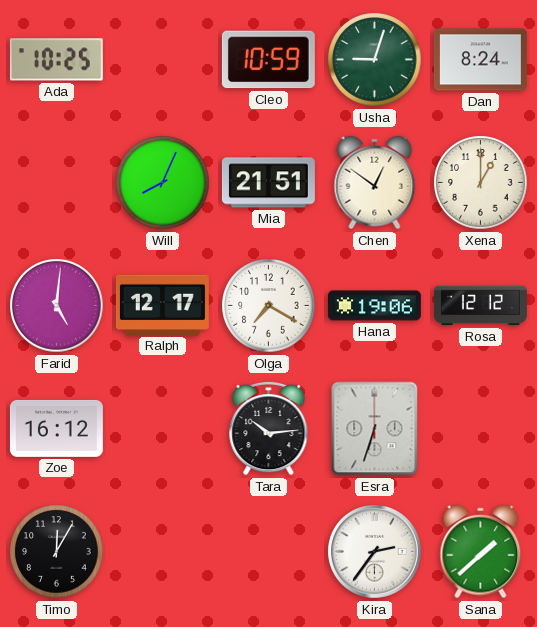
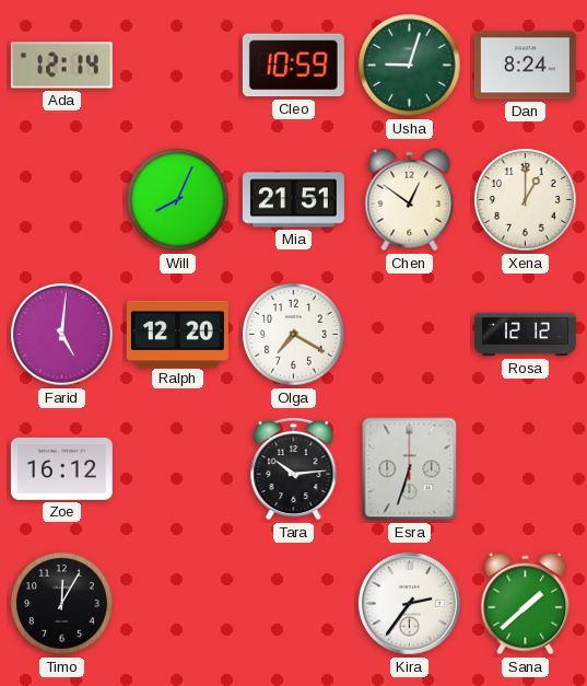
Ada: 10:25 -> 12:14
Ralph: 12:17 -> 12:20
Hana: 19:06 -> none
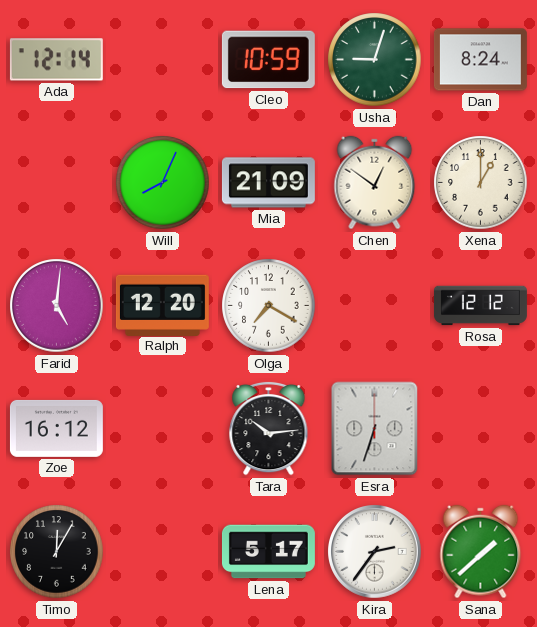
Mia: 21:51 -> 21:09
Lena: none -> 5:17
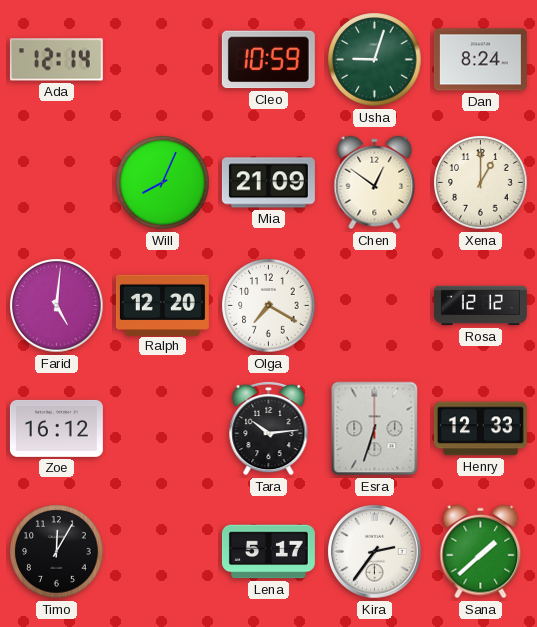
Henry: none -> 12:33
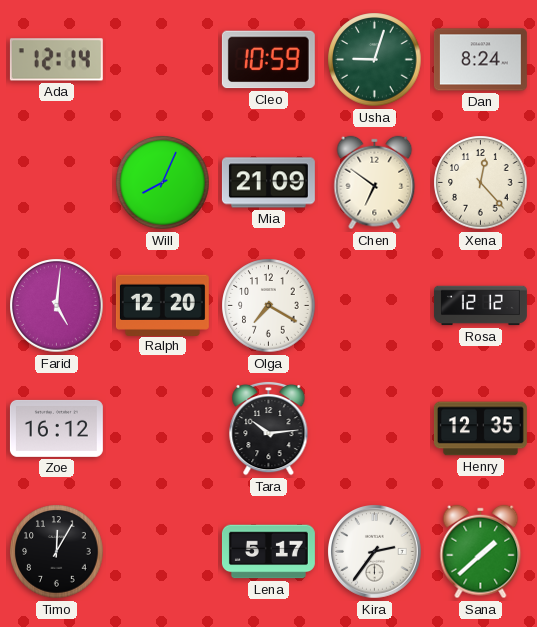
Chen: 12:51 -> 6:51
Xena: 1:00 -> 12:23
Esra: 6:33 -> none
Henry: 12:33 -> 12:35
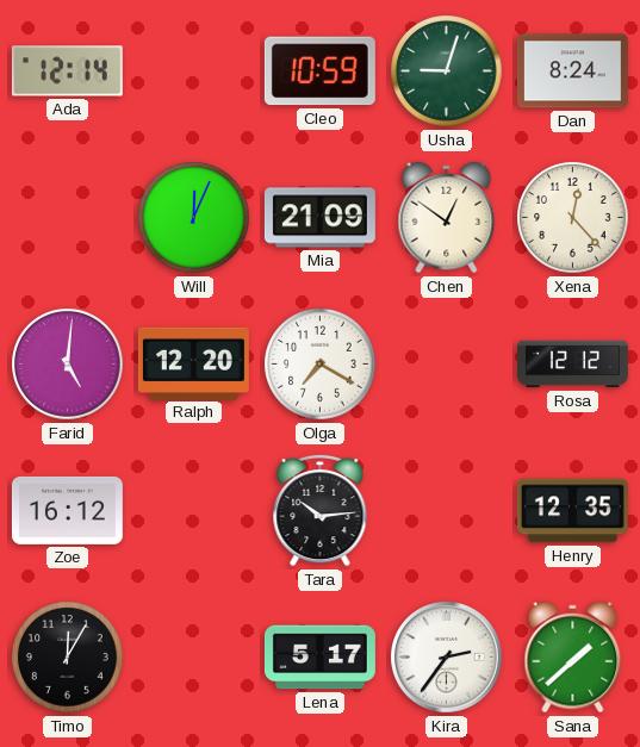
Will: 8:04 -> 12:04
Chen: 6:51 -> 12:51
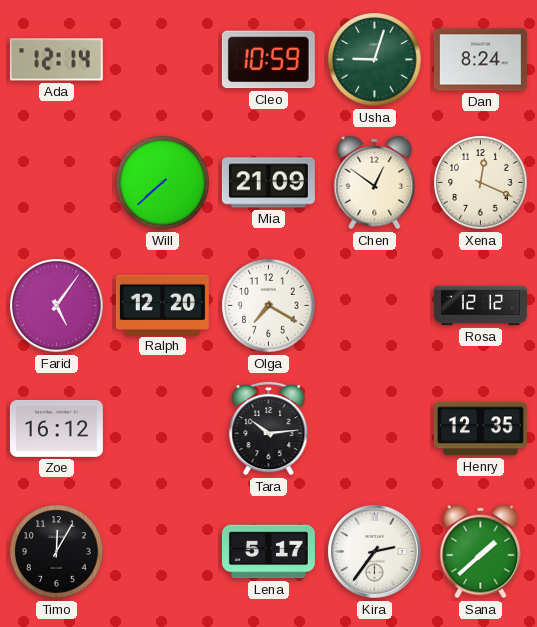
Will: 12:04 -> 7:38
Xena: 12:23 -> 12:19
Farid: 5:01 -> 5:06
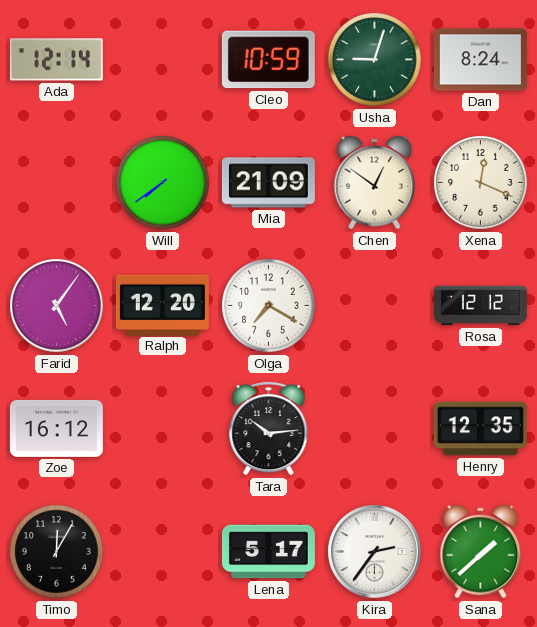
Will: 7:38 -> 7:39
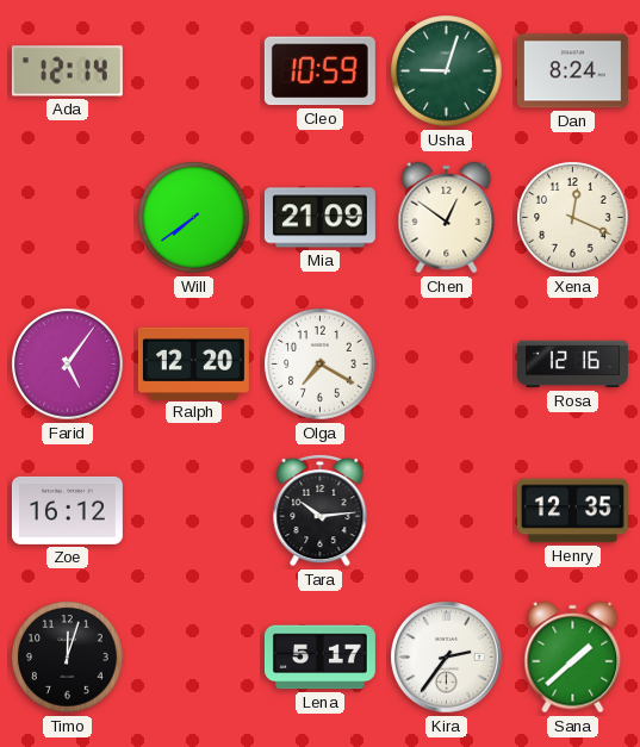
Rosa: 12:12 -> 12:16
Timo: 12:05 -> 12:03
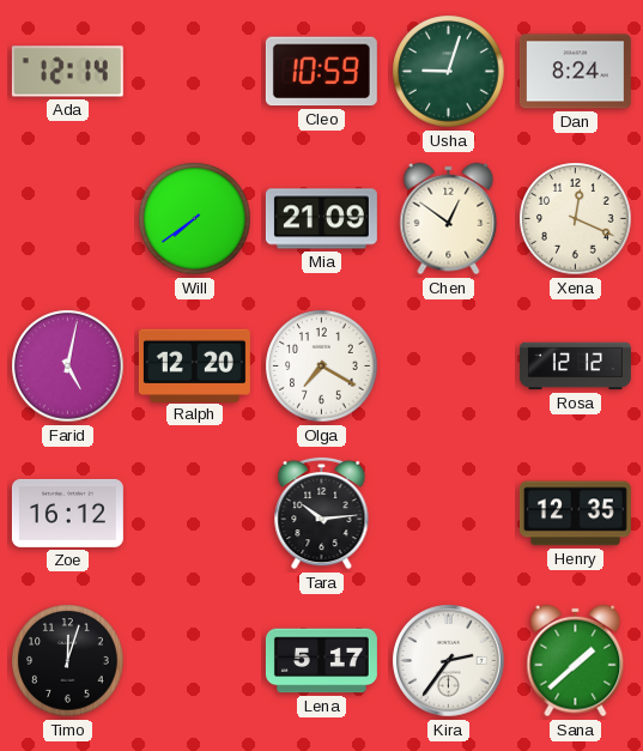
Farid: 5:06 -> 5:02
Rosa: 12:16 -> 12:12
